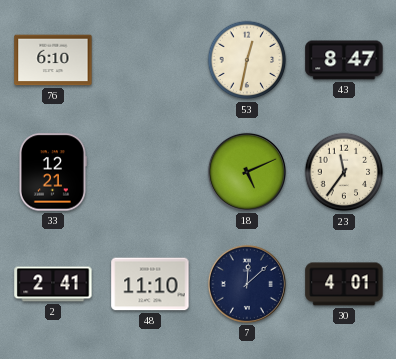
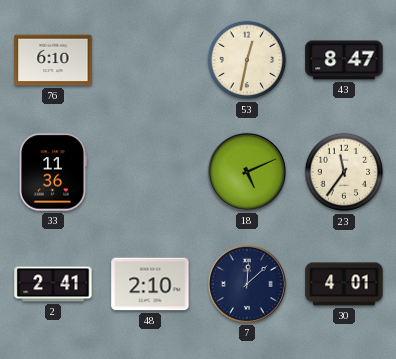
33: 12:21 -> 11:36
48: 11:10 -> 2:10
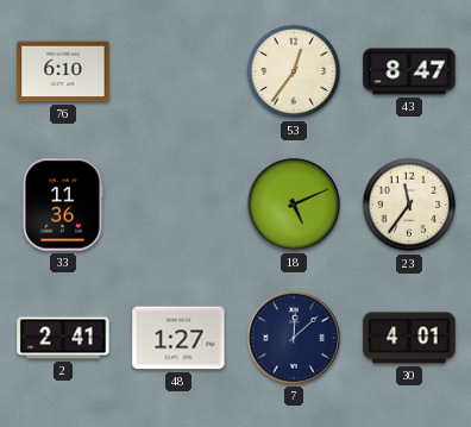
53: 12:32 -> 12:36
48: 2:10 -> 1:27
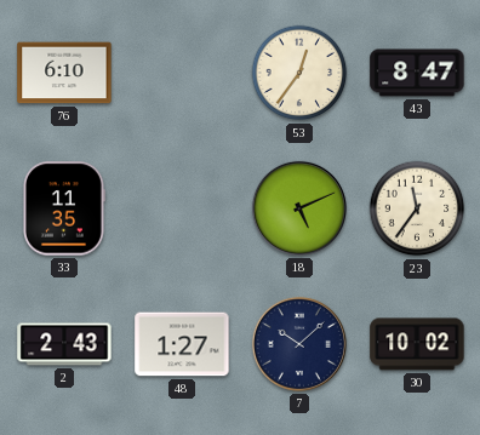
33: 11:36 -> 11:35
2: 2:41 -> 2:43
7: 12:08 -> 10:08
30: 4:01 -> 10:02
